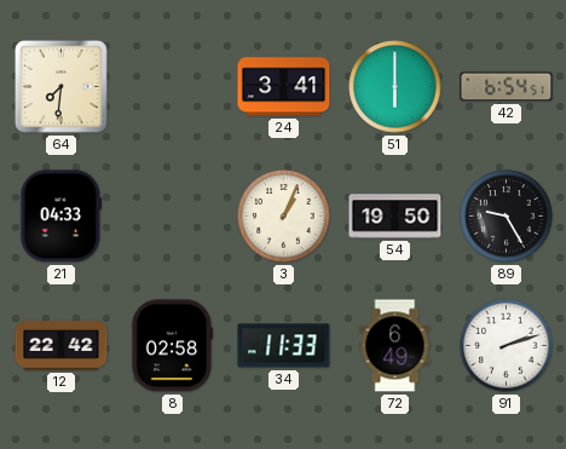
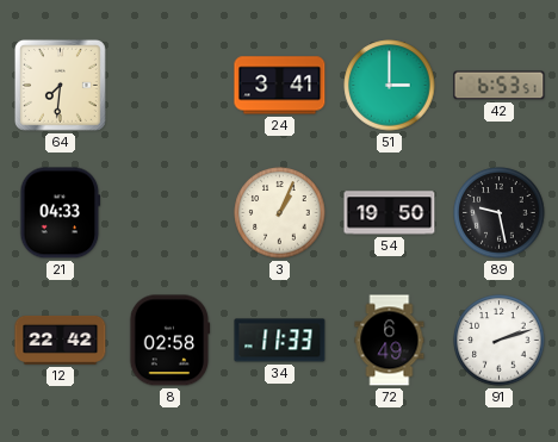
51: 6:00 -> 3:00
42: 6:54 -> 6:53
89: 9:25 -> 9:28
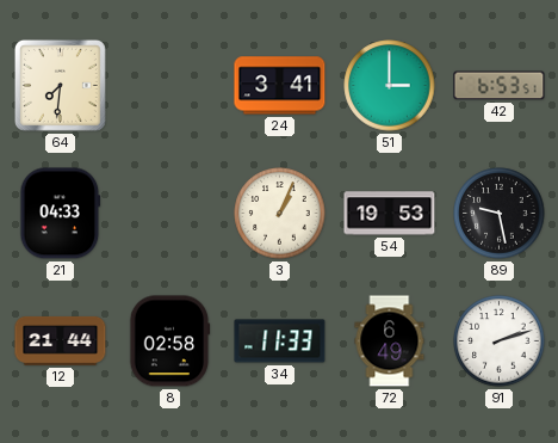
54: 19:50 -> 19:53
12: 22:42 -> 21:44
